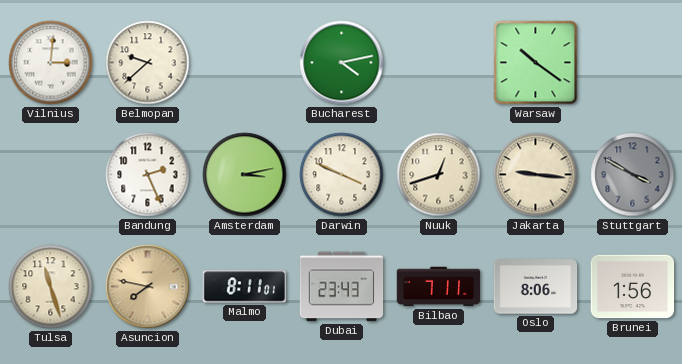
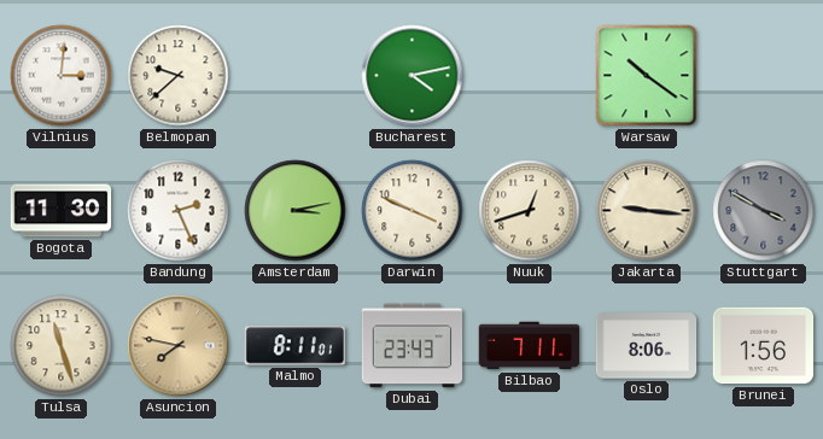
Bogota: none -> 11:30
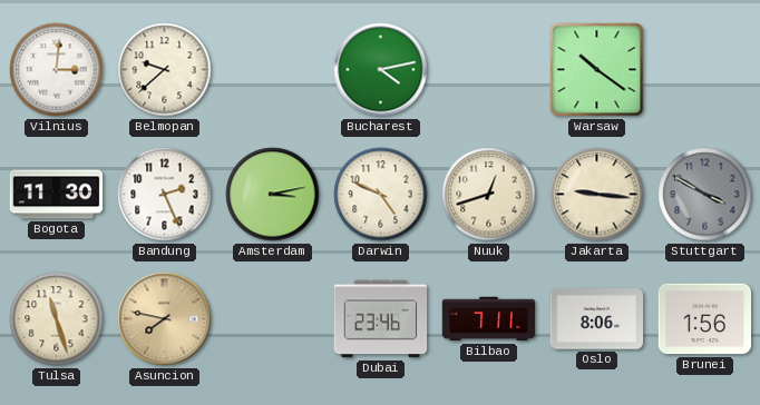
Darwin: 3:49 -> 4:49
Malmo: 8:11 -> none
Dubai: 23:43 -> 23:46
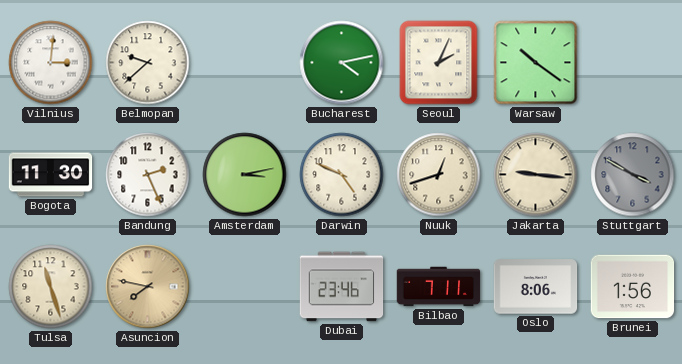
Seoul: none -> 2:04
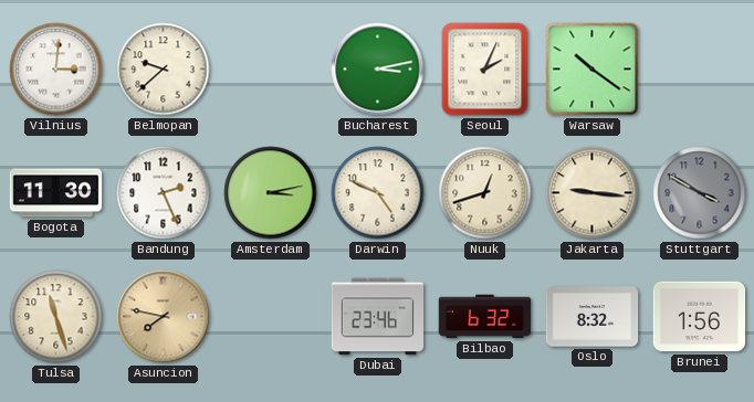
Bucharest: 4:13 -> 3:13
Bilbao: 7:11 -> 6:32
Oslo: 8:06 -> 8:32
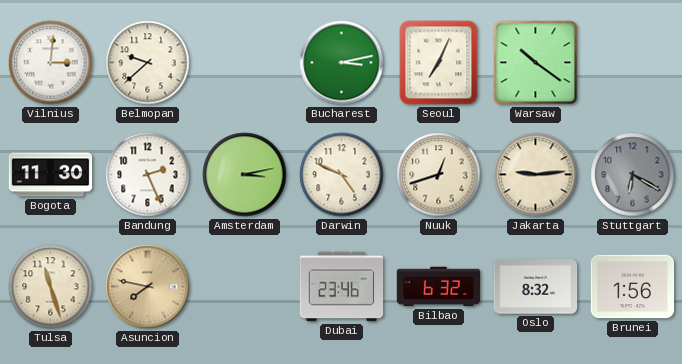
Seoul: 2:04 -> 7:04
Jakarta: 9:16 -> 9:14
Stuttgart: 3:50 -> 6:20
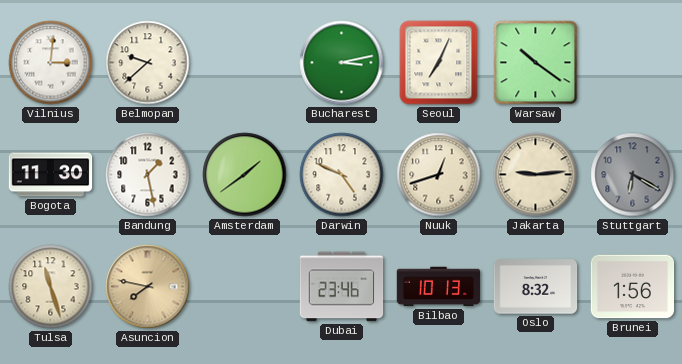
Bandung: 2:26 -> 1:28
Amsterdam: 3:13 -> 1:39
Bilbao: 6:32 -> 10:13
